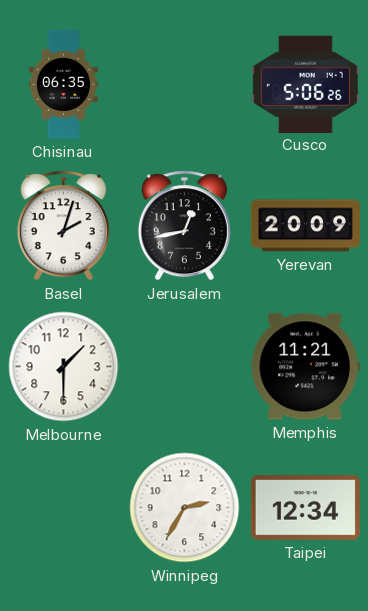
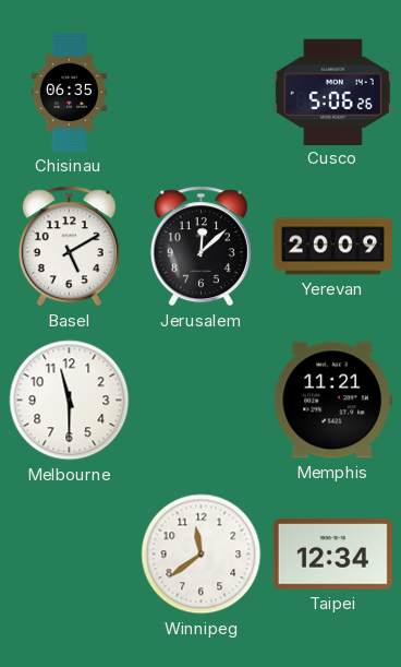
Basel: 2:03 -> 5:10
Jerusalem: 12:43 -> 12:08
Melbourne: 1:30 -> 11:30
Winnipeg: 2:35 -> 11:39
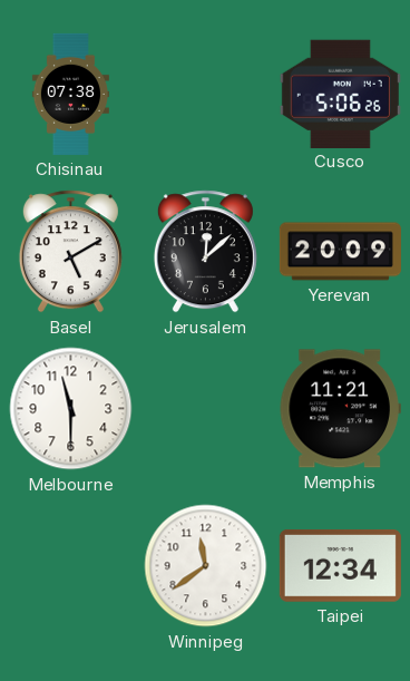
Chisinau: 06:35 -> 07:38
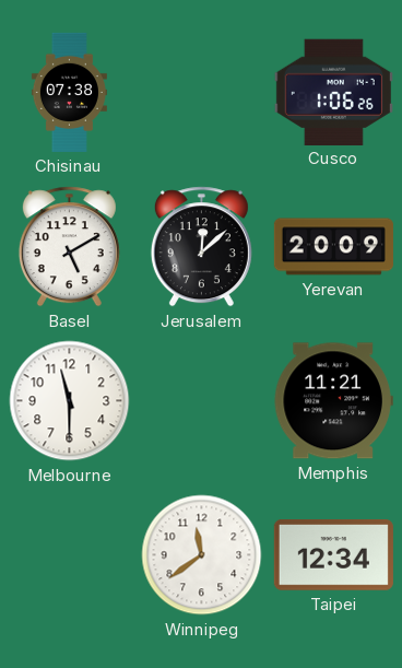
Cusco: 5:06 -> 1:06
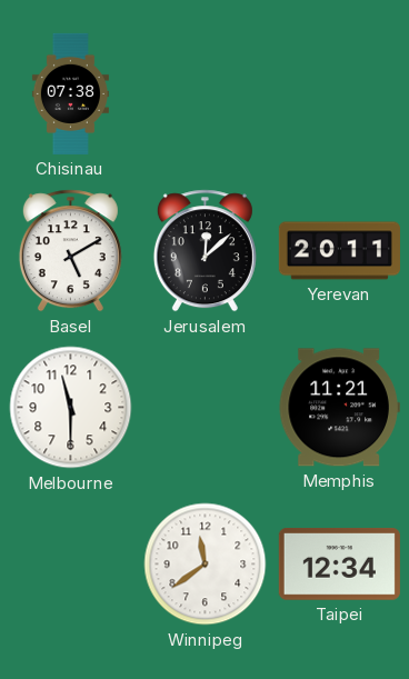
Cusco: 1:06 -> none
Yerevan: 20:09 -> 20:11
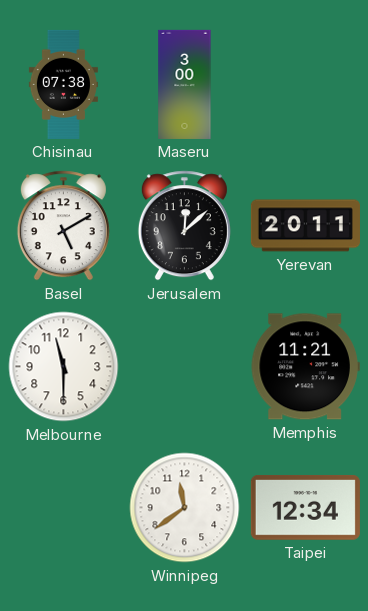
Maseru: none -> 3:00
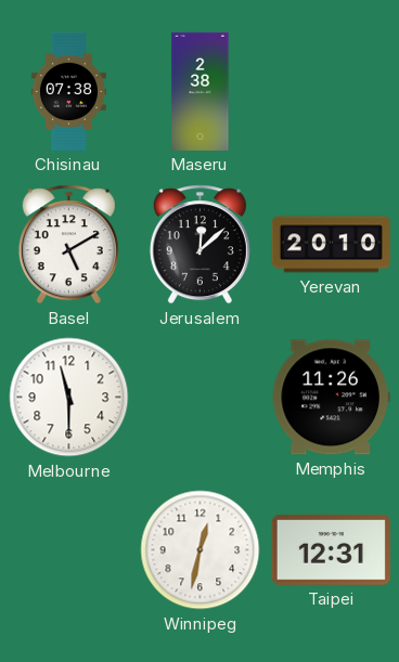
Maseru: 3:00 -> 2:38
Yerevan: 20:11 -> 20:10
Memphis: 11:21 -> 11:26
Winnipeg: 11:39 -> 12:32
Taipei: 12:34 -> 12:31
